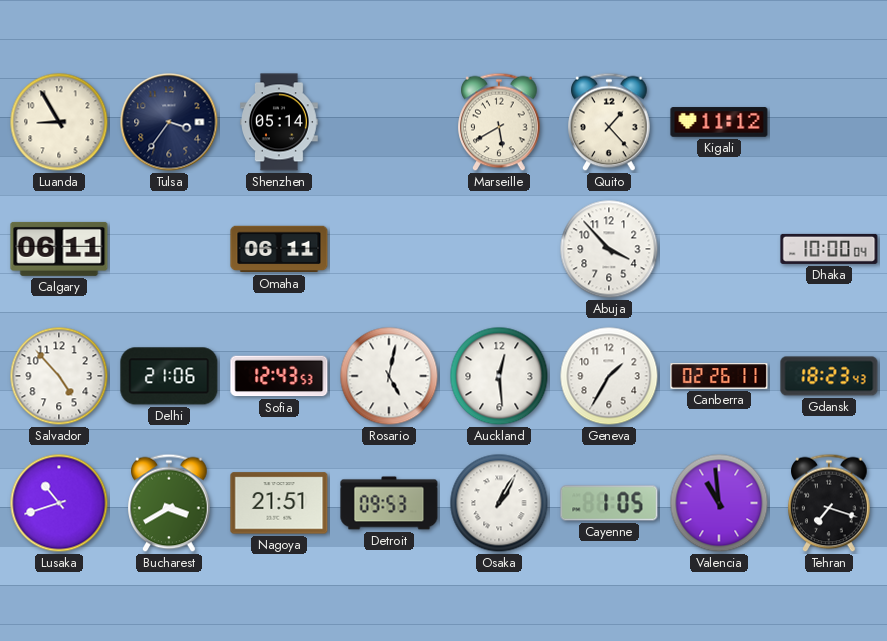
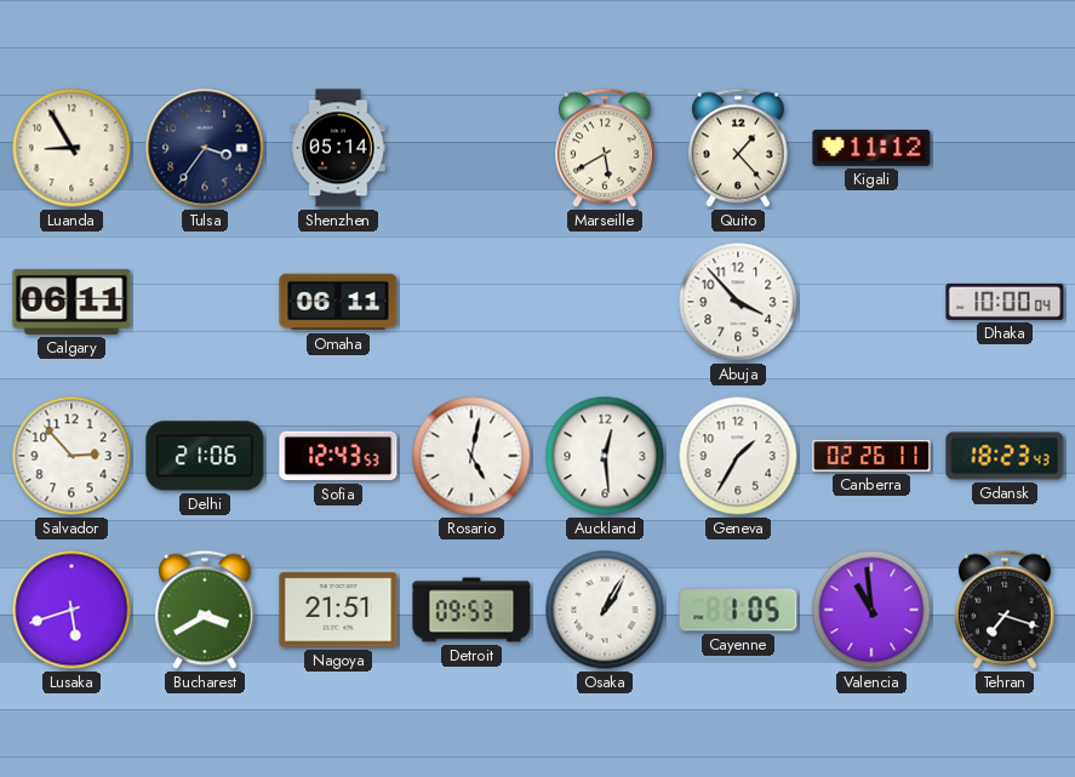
Salvador: 4:53 -> 2:53
Lusaka: 10:42 -> 5:42
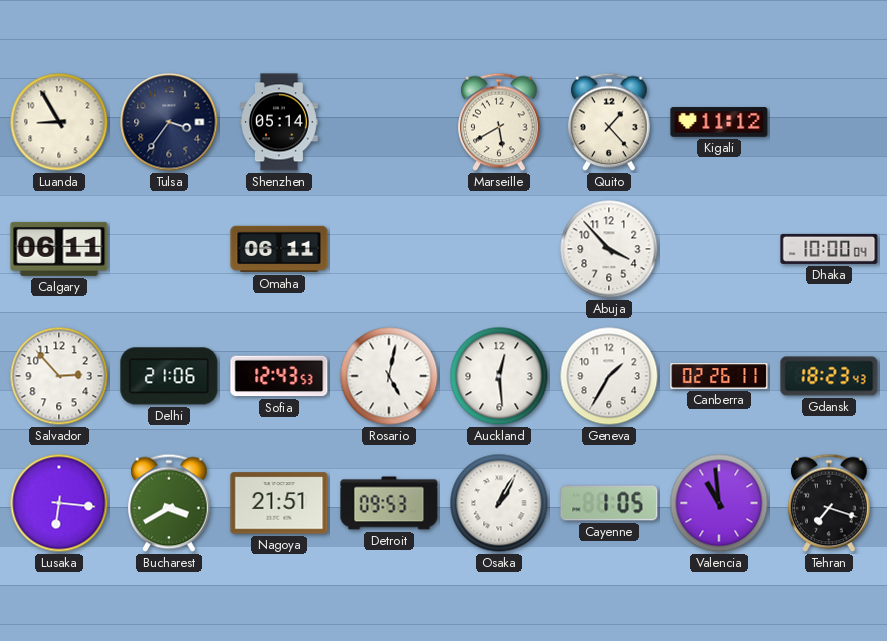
Lusaka: 5:42 -> 6:16
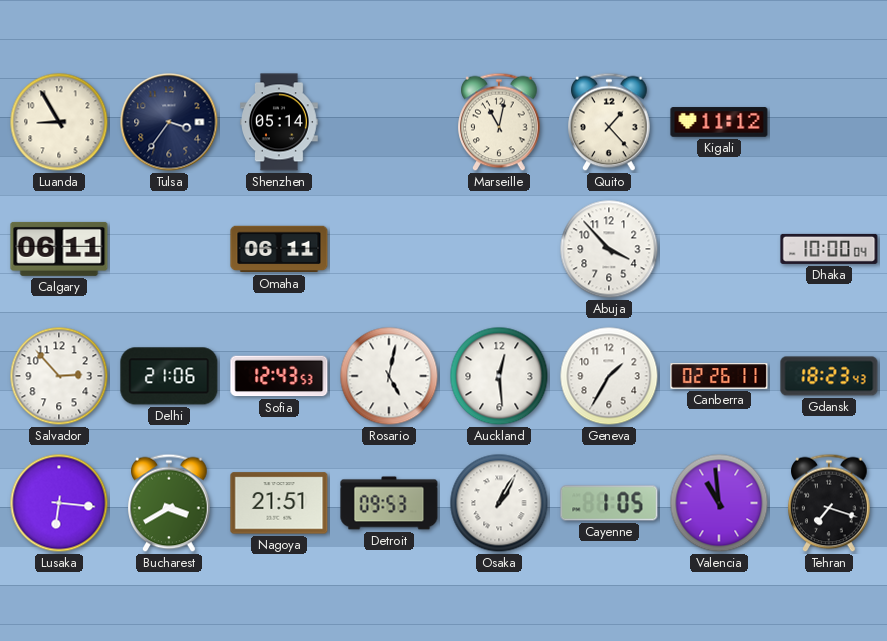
Marseille: 5:40 -> 11:02
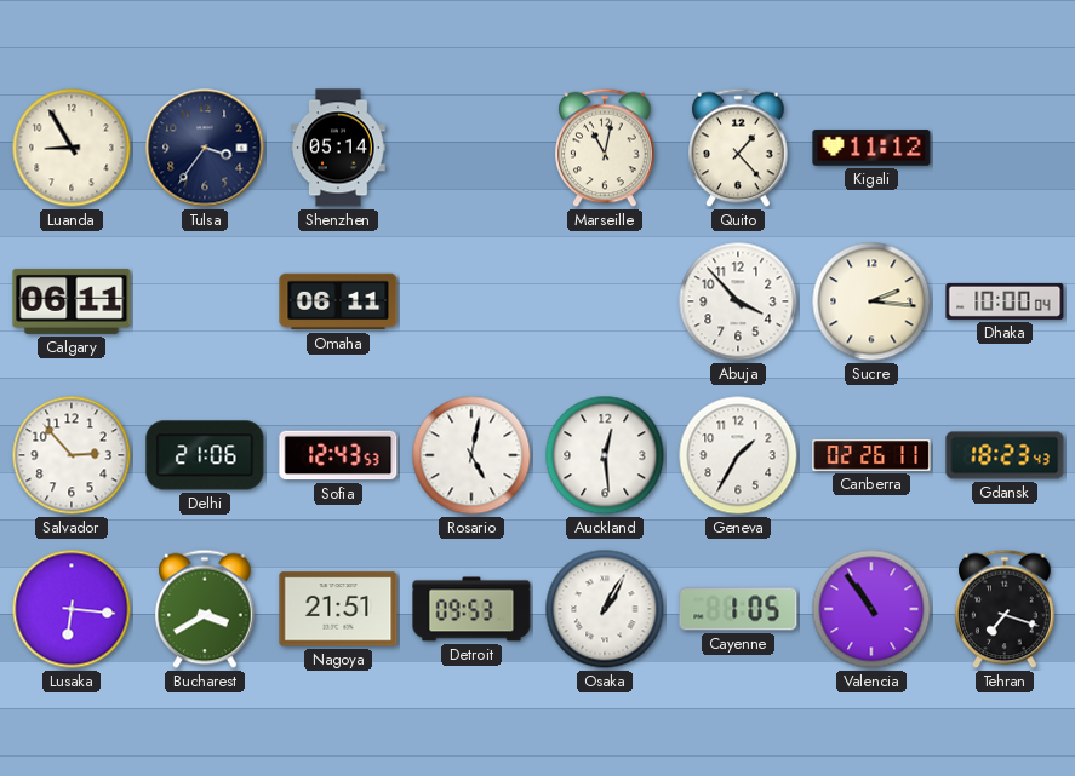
Sucre: none -> 2:16
Valencia: 10:59 -> 10:54
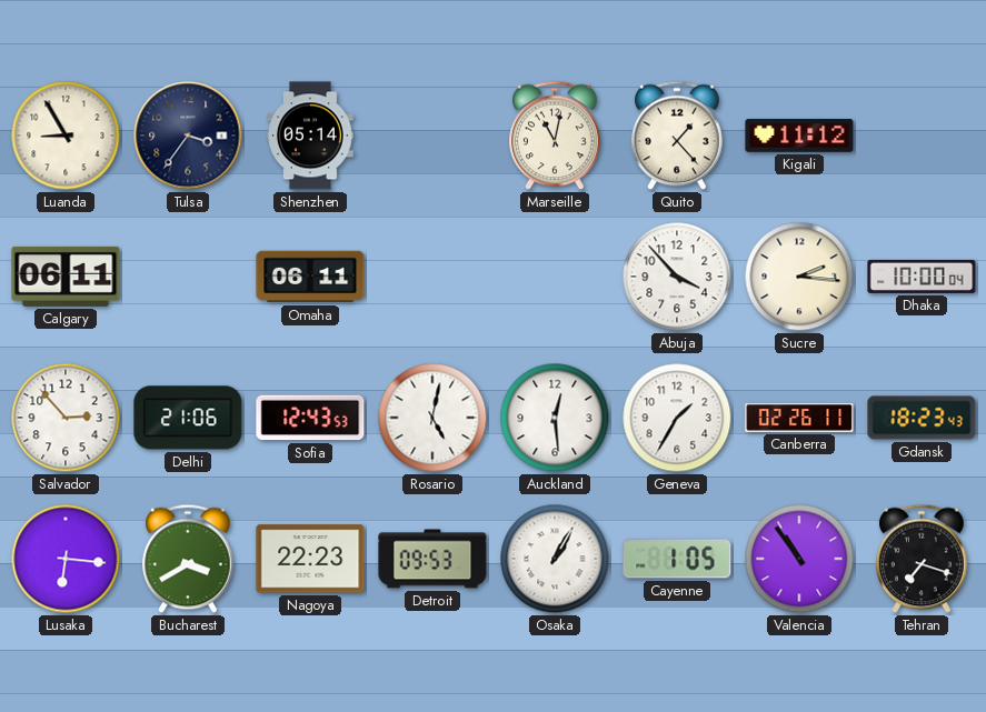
Nagoya: 21:51 -> 22:23
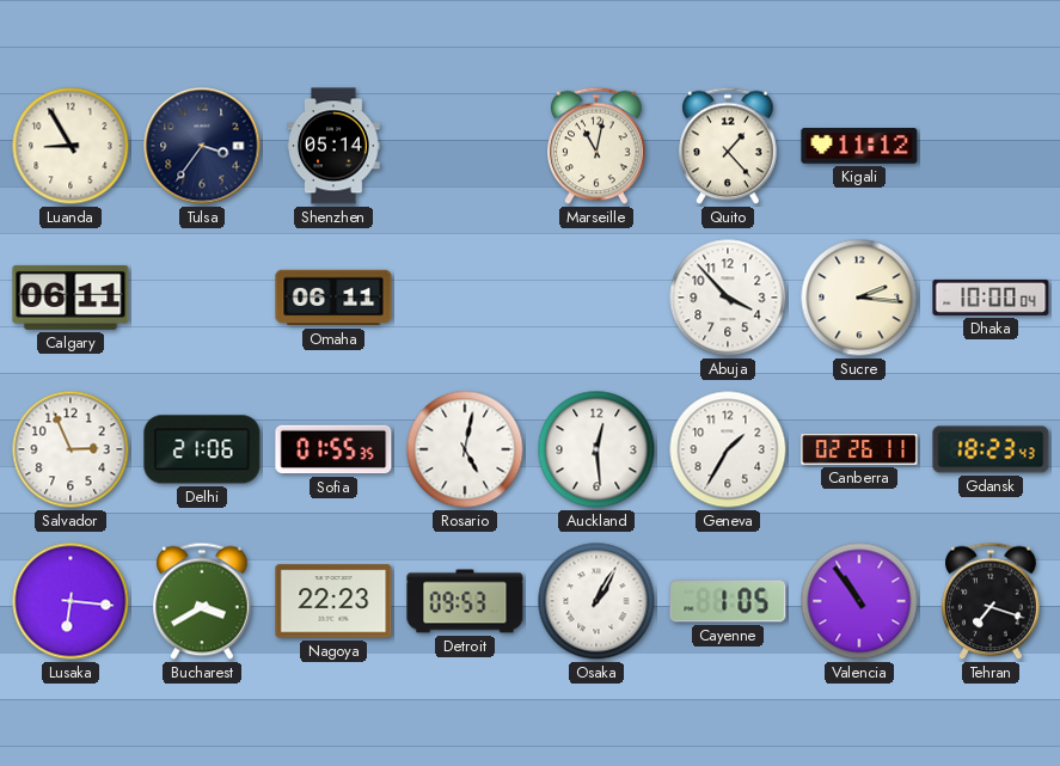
Salvador: 2:53 -> 2:56
Sofia: 12:43 -> 01:55
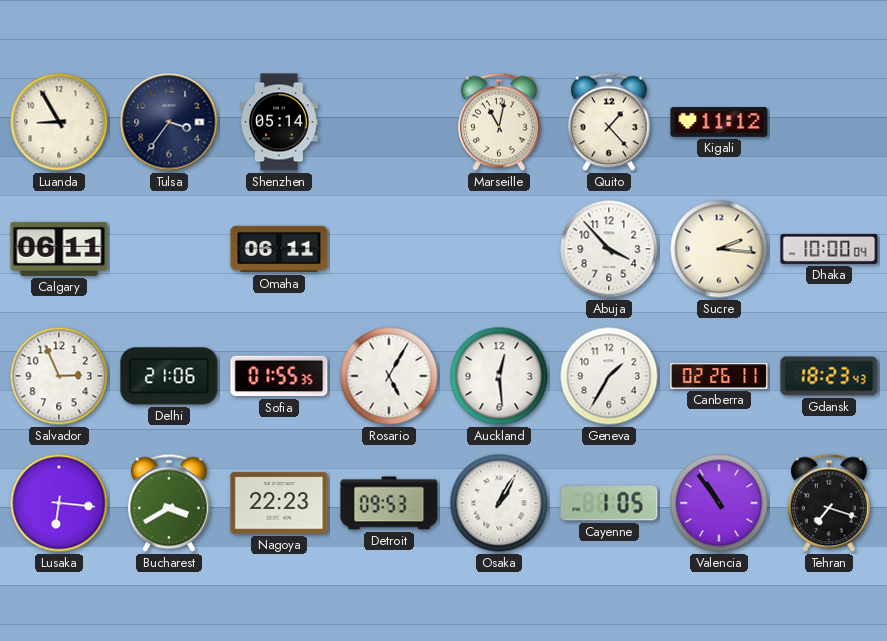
Rosario: 5:02 -> 5:05
